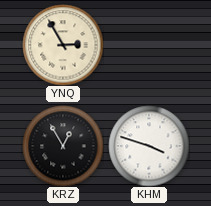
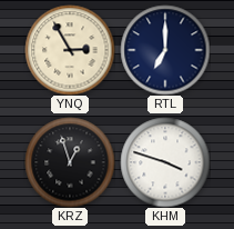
RTL: none -> 7:00
KRZ: 12:55 -> 12:57
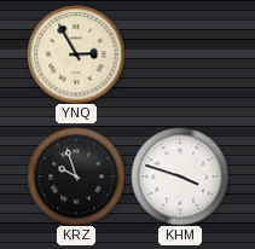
RTL: 7:00 -> none
KRZ: 12:57 -> 9:57
